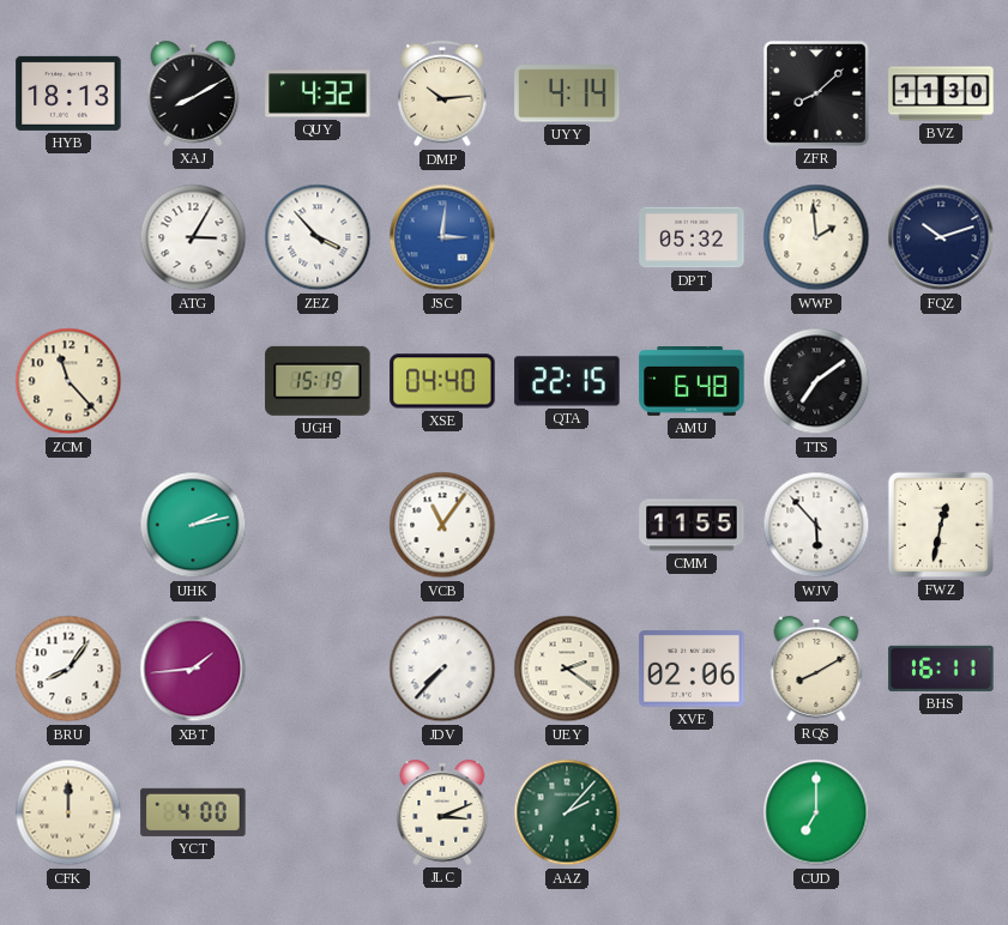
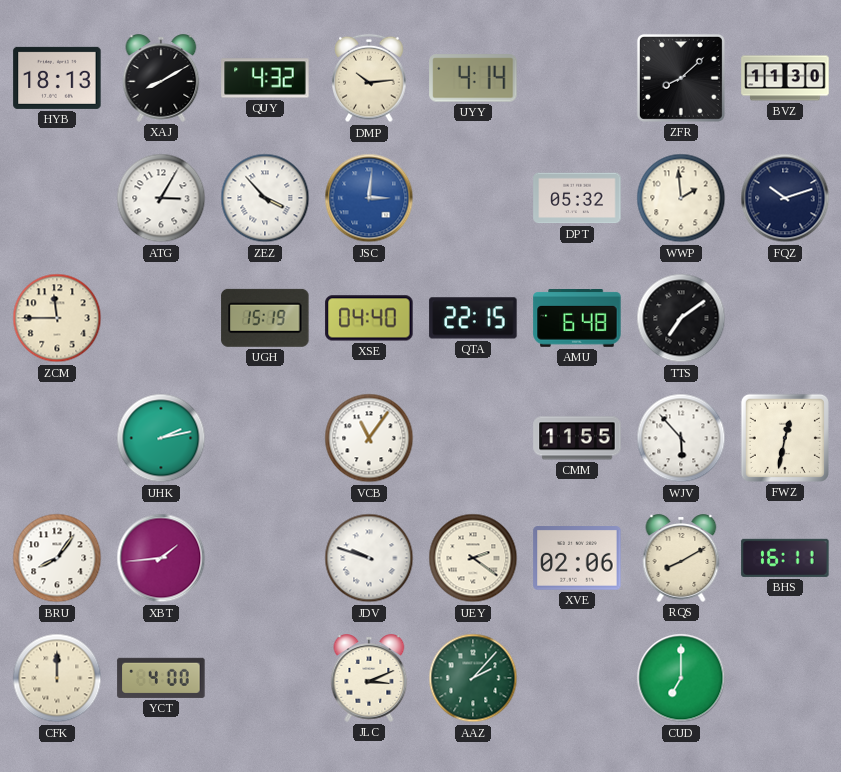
ZCM: 11:23 -> 11:45
JDV: 7:37 -> 9:48
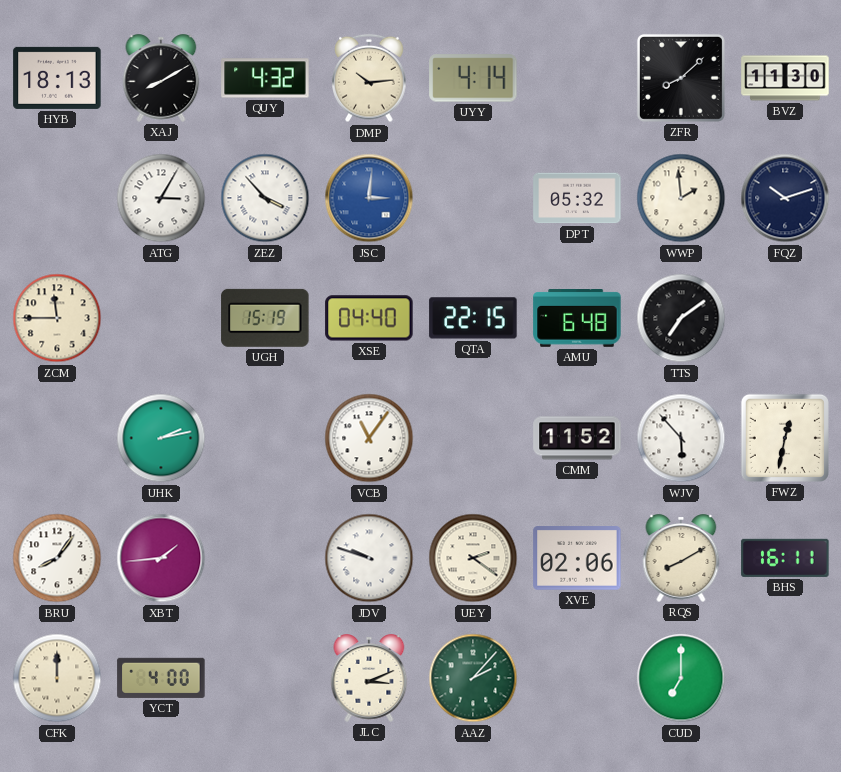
CMM: 11:55 -> 11:52
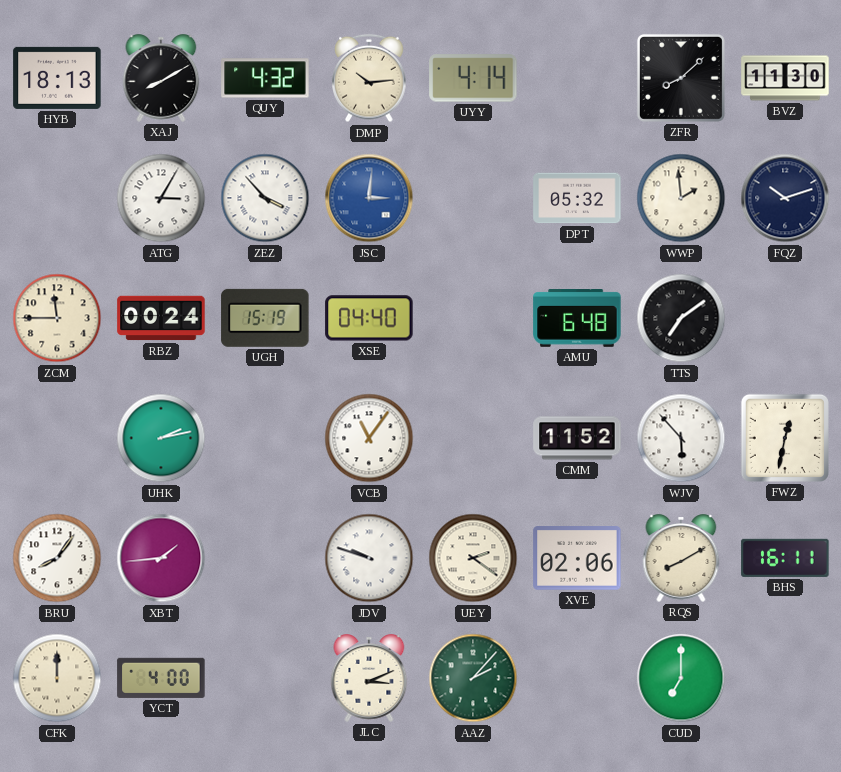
RBZ: none -> 00:24
QTA: 22:15 -> none
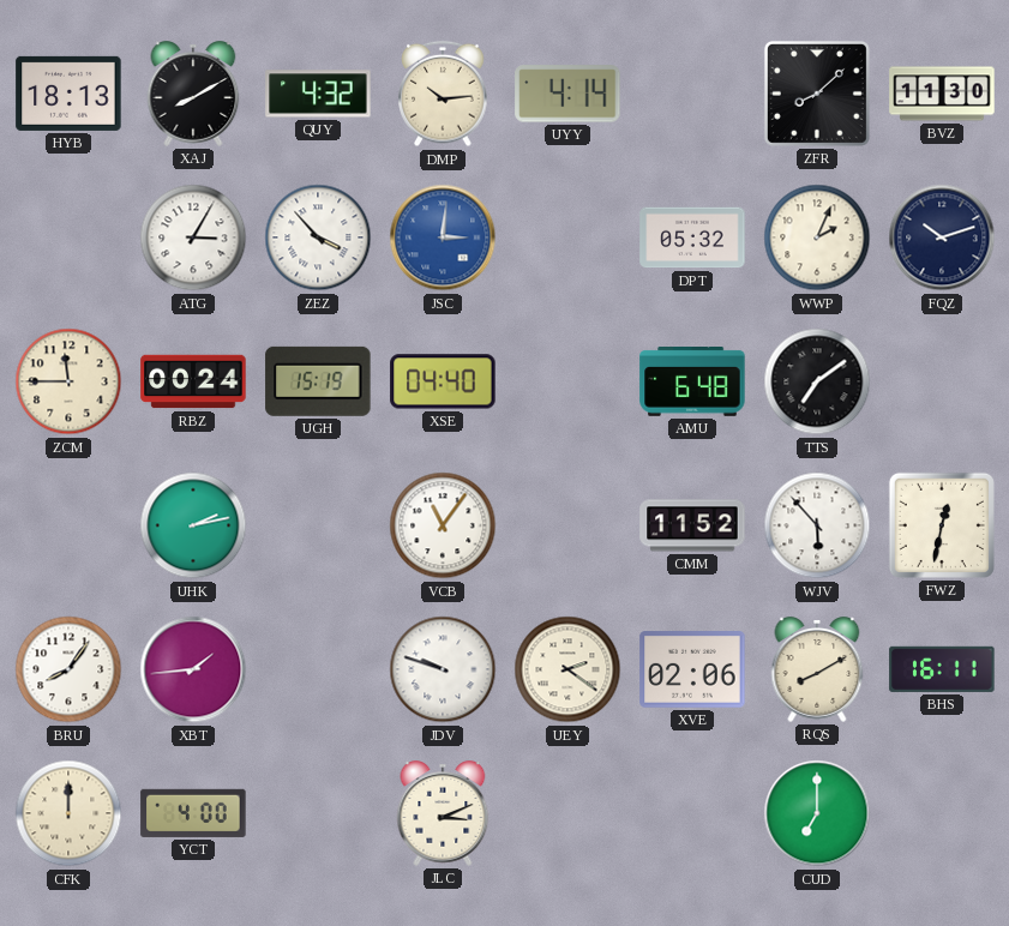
WWP: 1:59 -> 2:04
AAZ: 2:07 -> none
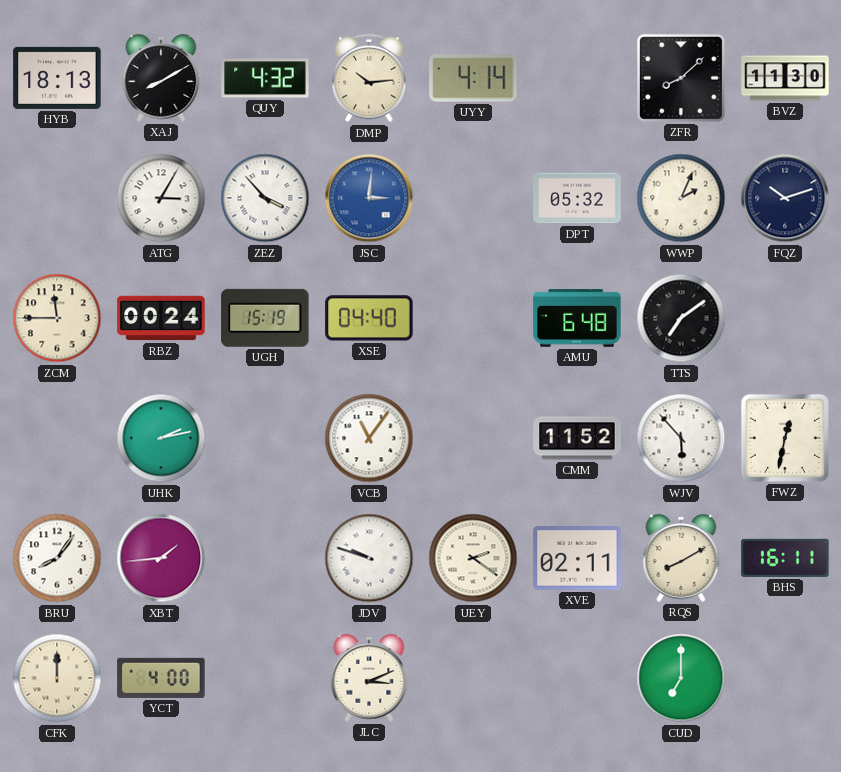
XVE: 02:06 -> 02:11
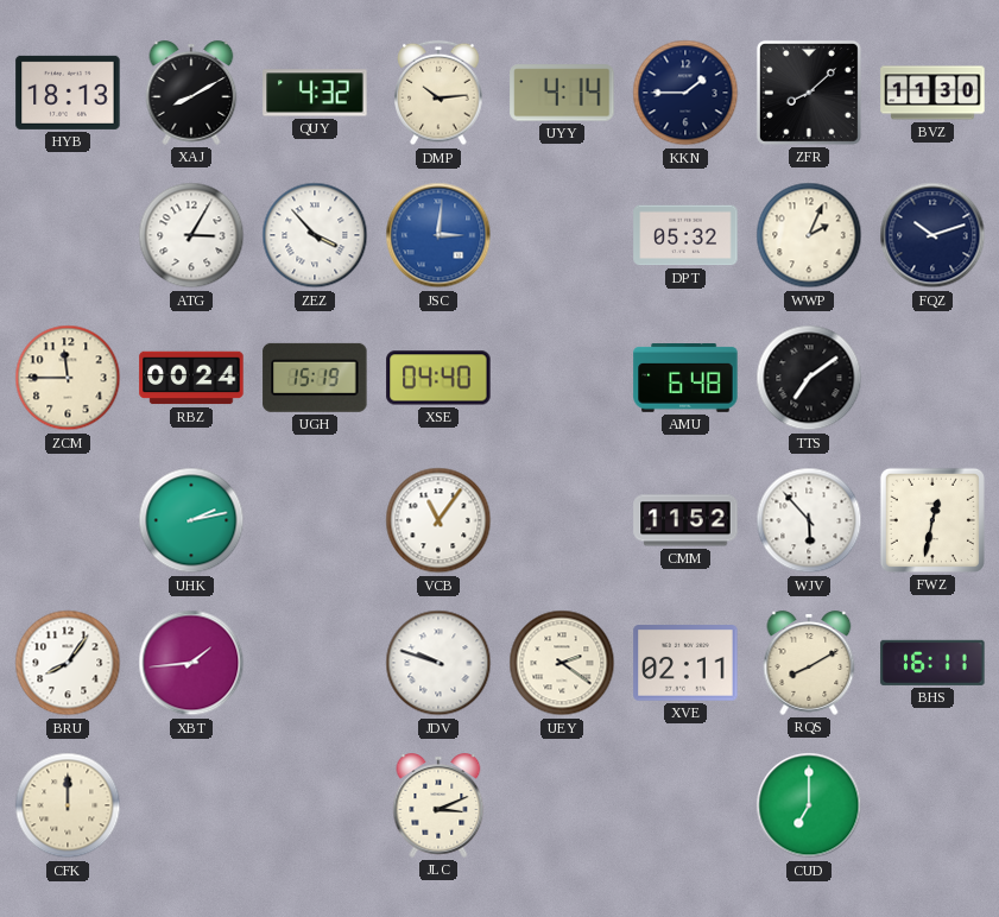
KKN: none -> 1:45
YCT: 4:00 -> none
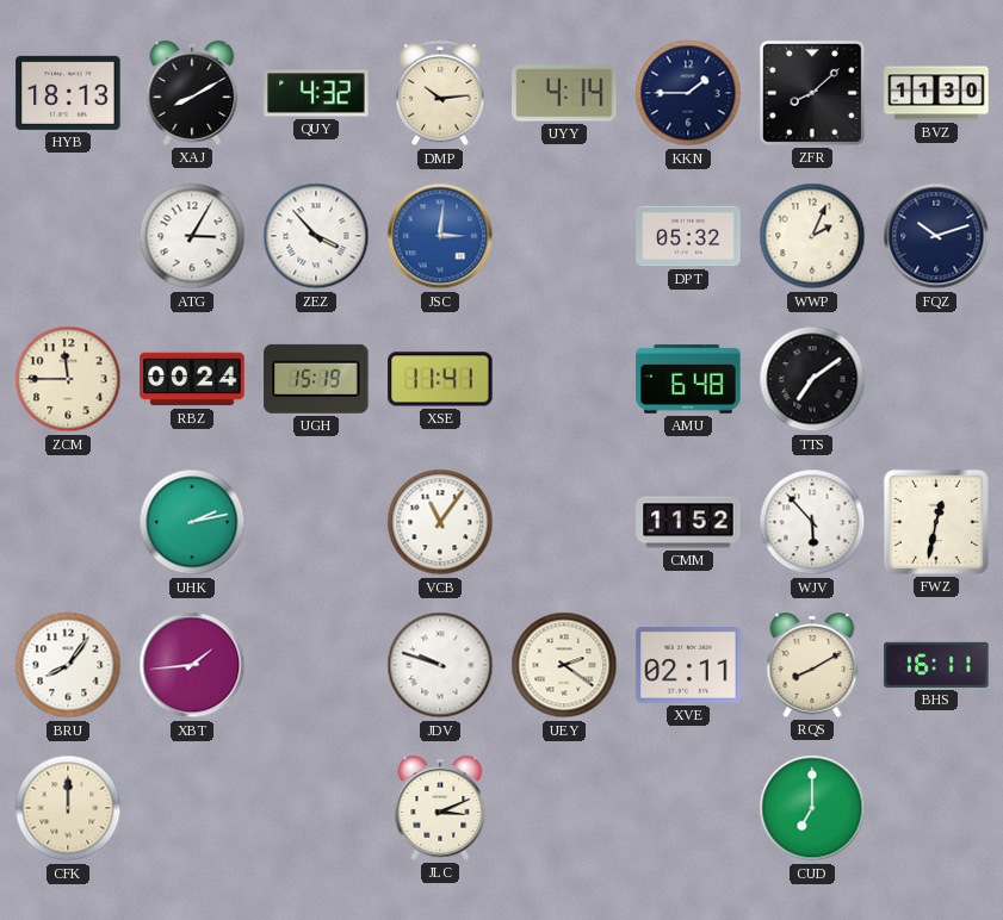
XSE: 04:40 -> 11:41
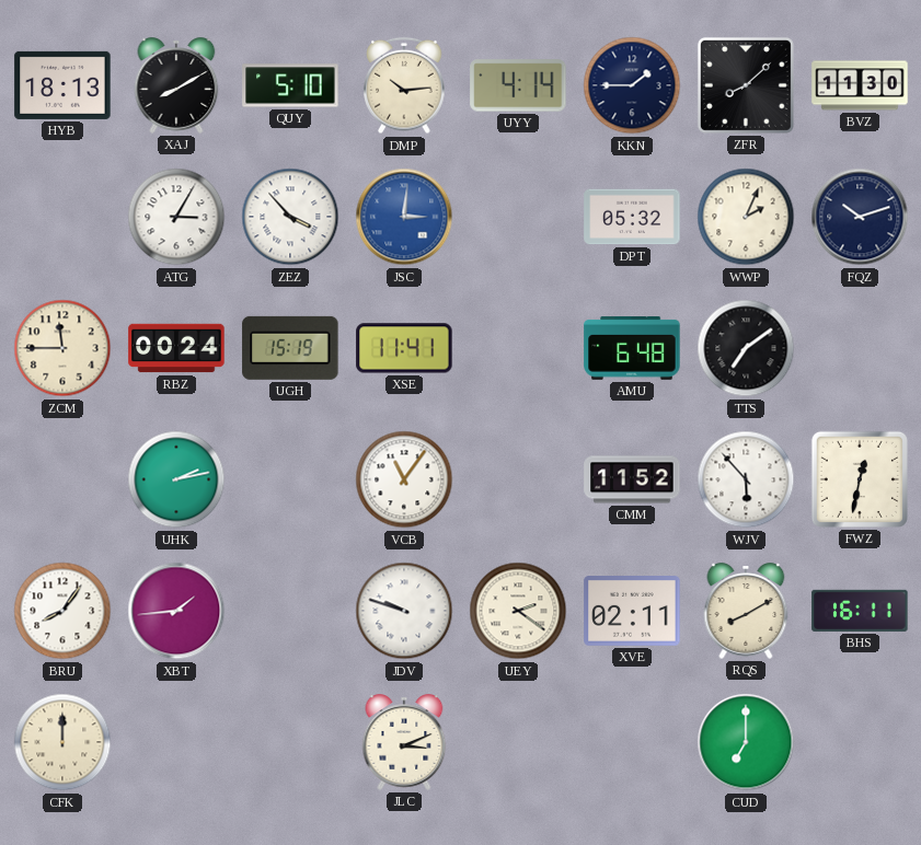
QUY: 4:32 -> 5:10
